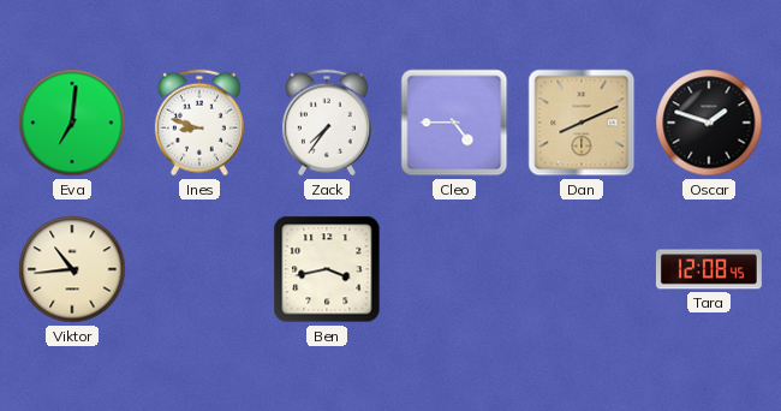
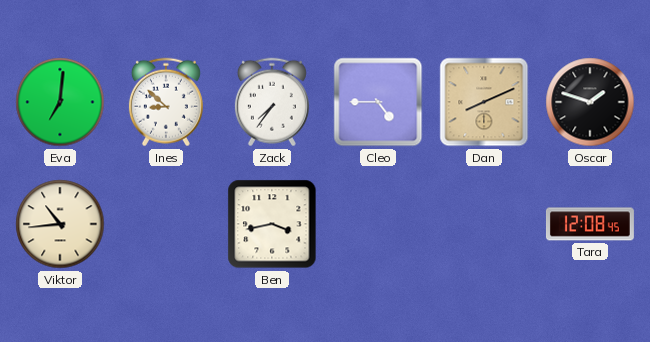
Ines: 8:48 -> 8:52
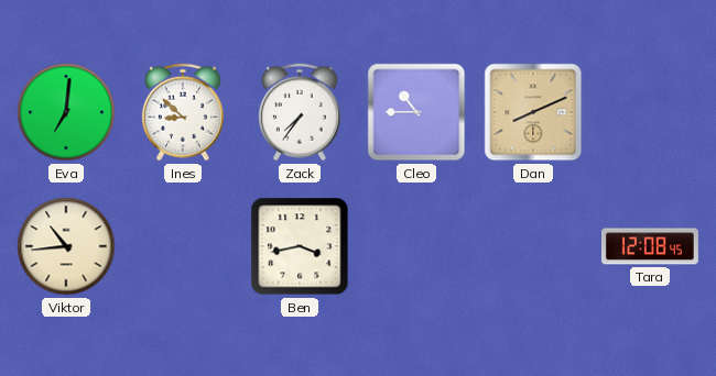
Cleo: 4:45 -> 10:45
Oscar: 1:48 -> none
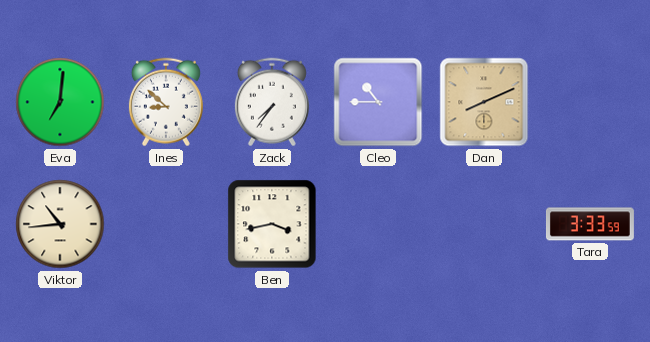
Tara: 12:08 -> 3:33
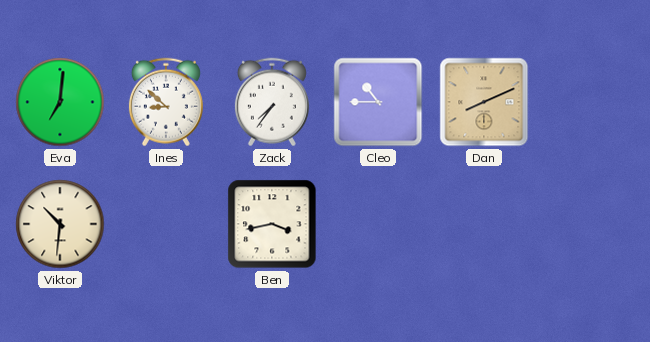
Viktor: 10:44 -> 10:31
Tara: 3:33 -> none
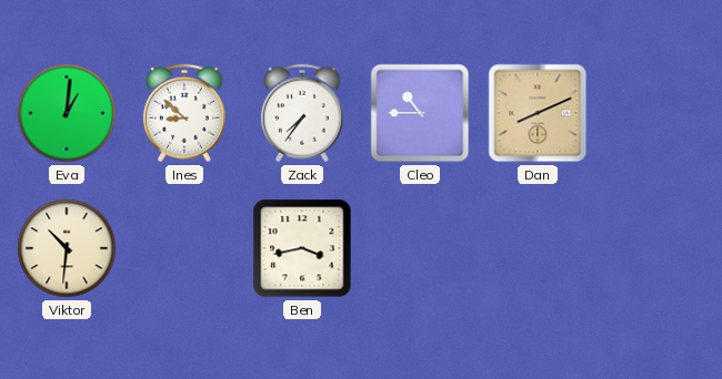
Eva: 7:01 -> 1:01
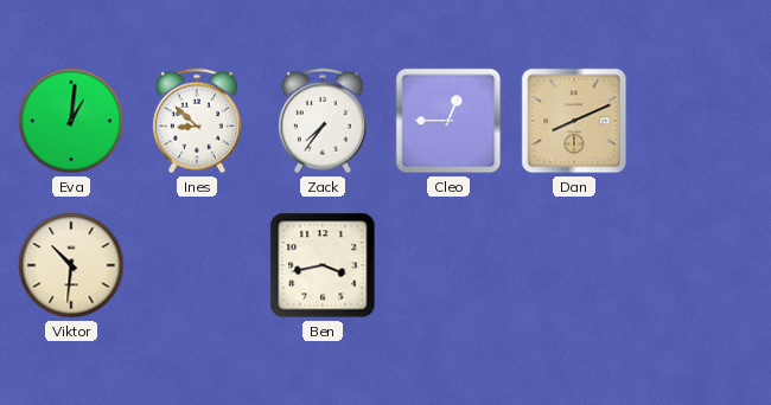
Cleo: 10:45 -> 12:45
